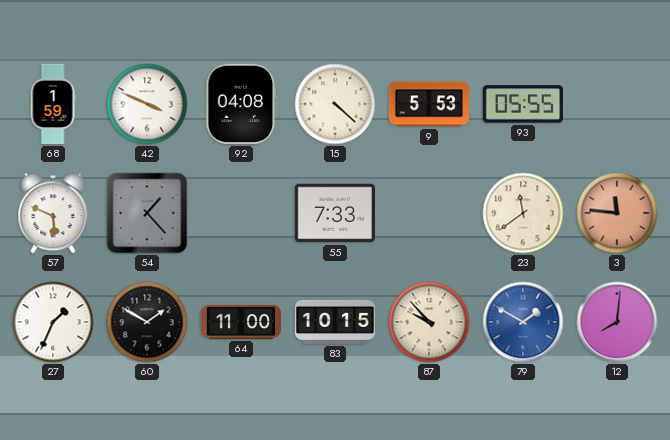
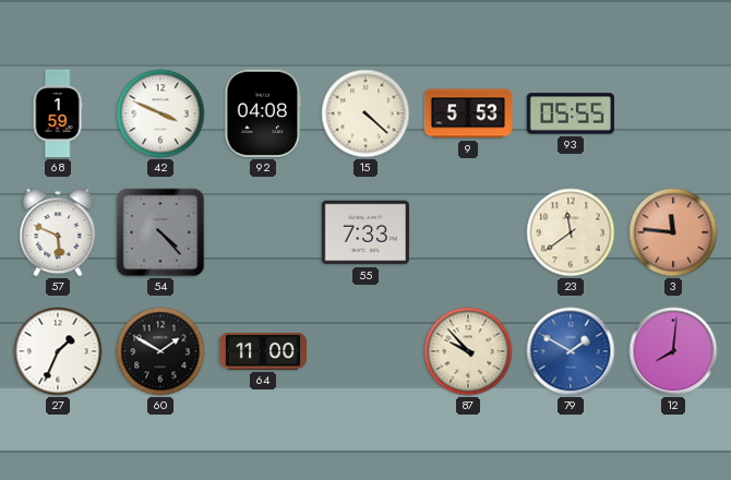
54: 1:23 -> 4:23
83: 10:15 -> none
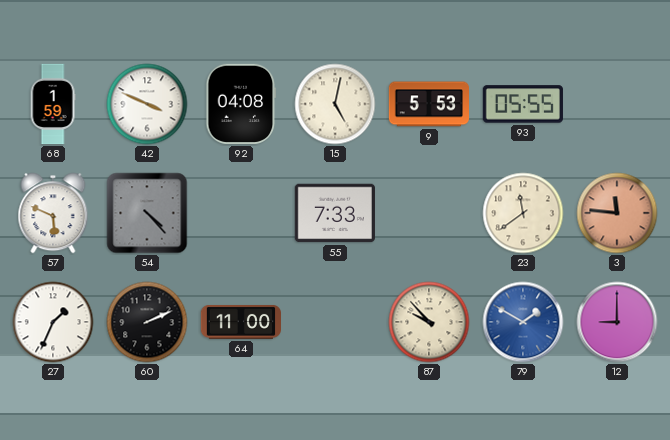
15: 4:22 -> 5:02
60: 1:50 -> 2:11
12: 8:01 -> 9:00
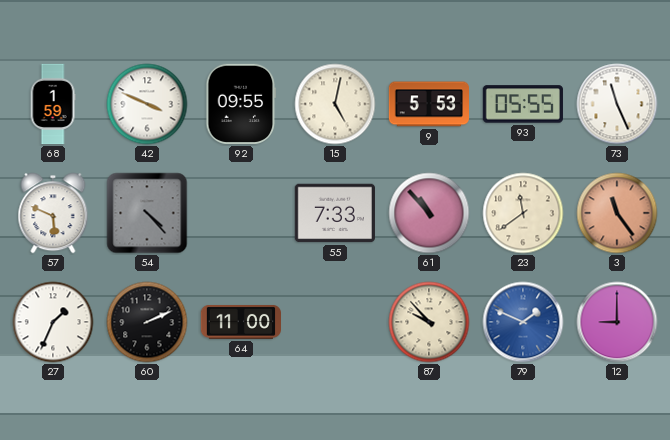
92: 04:08 -> 09:55
73: none -> 11:26
61: none -> 10:53
3: 11:46 -> 11:24
79: 1:50 -> 1:49
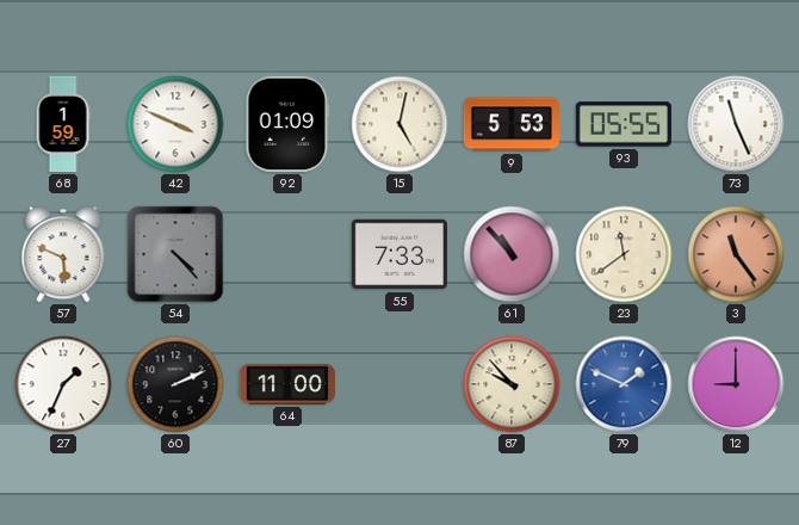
92: 09:55 -> 01:09
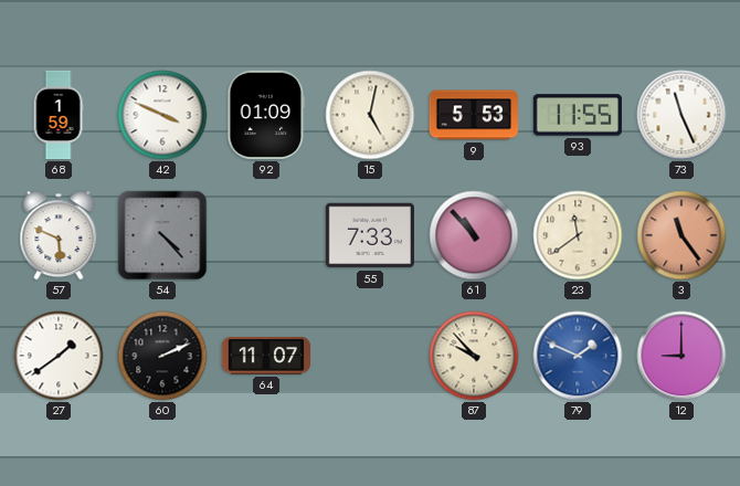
93: 05:55 -> 11:55
27: 1:34 -> 1:39
64: 11:00 -> 11:07
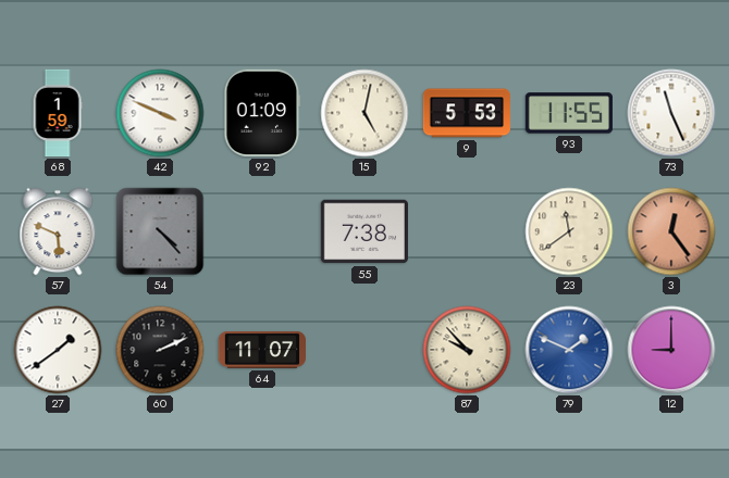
55: 7:33 -> 7:38
61: 10:53 -> none
3: 11:24 -> 12:24
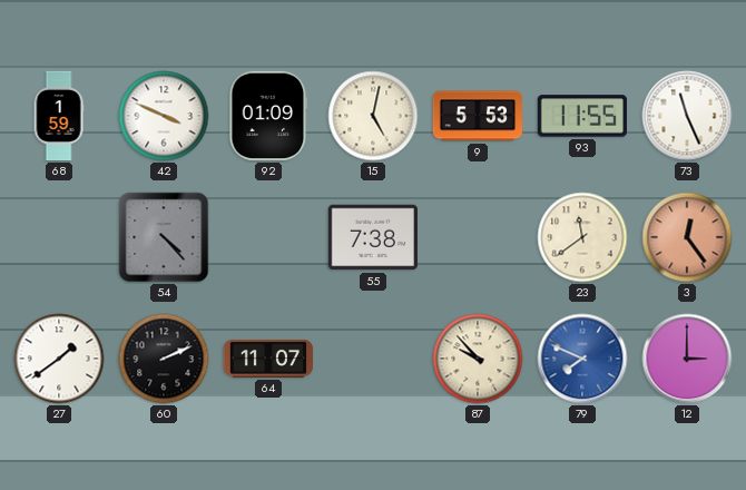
57: 5:49 -> none
79: 1:49 -> 7:49
12: 9:00 -> 3:00
